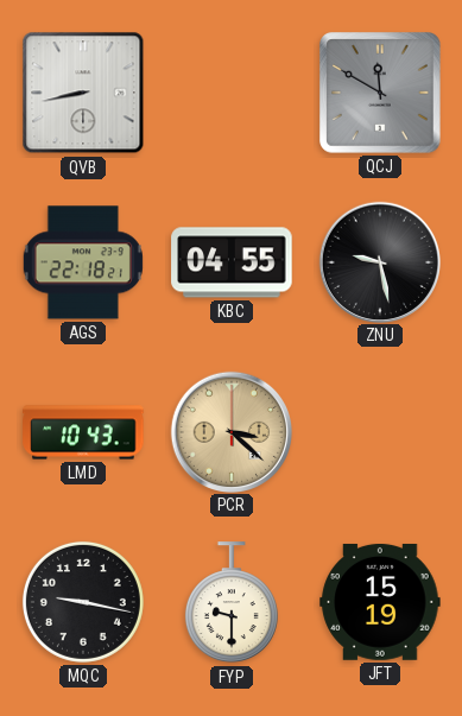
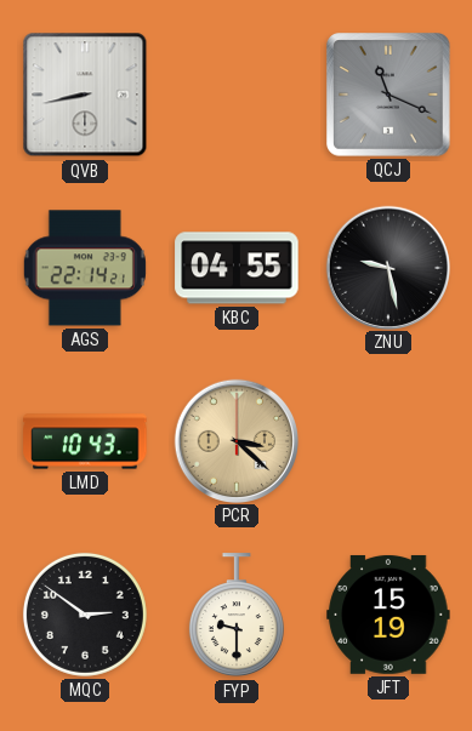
QCJ: 11:50 -> 11:19
AGS: 22:18 -> 22:14
MQC: 9:17 -> 2:51
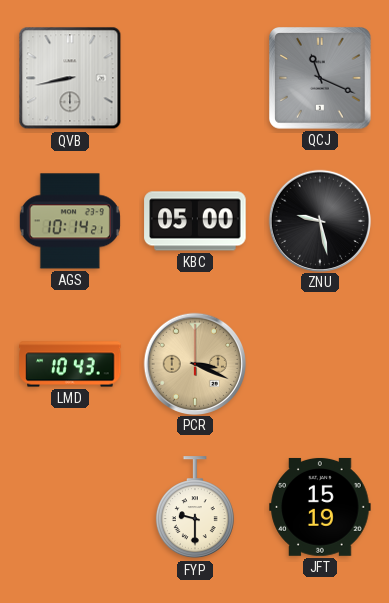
AGS: 22:14 -> 10:14
KBC: 04:55 -> 05:00
PCR: 3:22 -> 3:19
MQC: 2:51 -> none
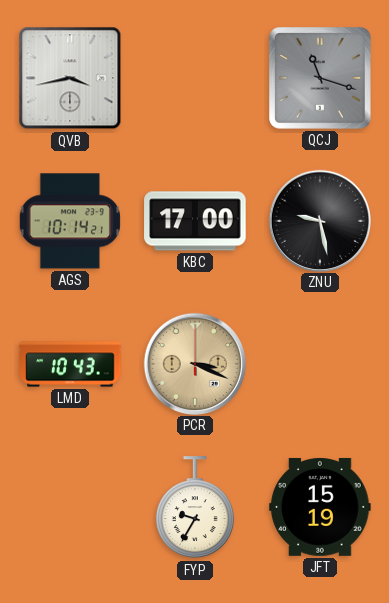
QVB: 8:43 -> 3:43
QCJ: 11:19 -> 11:18
KBC: 05:00 -> 17:00
FYP: 9:30 -> 9:35
